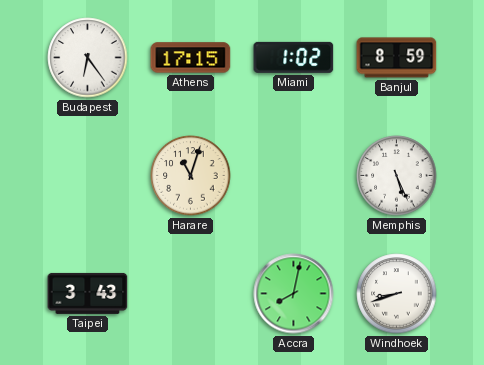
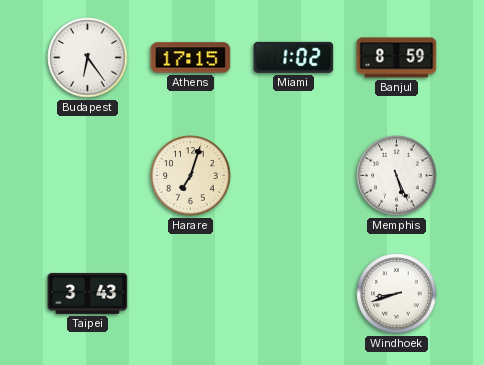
Harare: 11:03 -> 7:03
Accra: 8:02 -> none
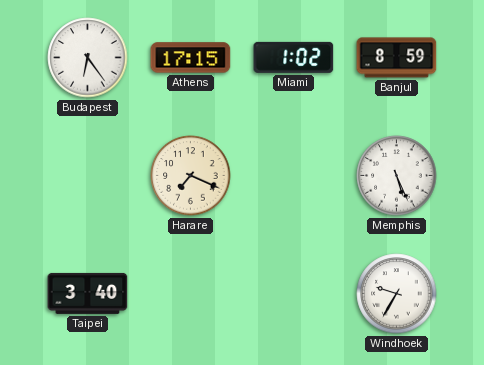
Harare: 7:03 -> 7:19
Taipei: 3:43 -> 3:40
Windhoek: 8:42 -> 9:35
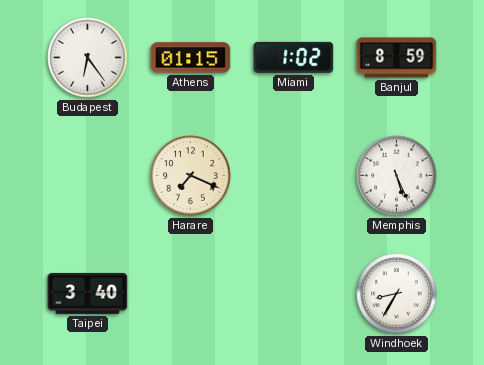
Athens: 17:15 -> 01:15
Windhoek: 9:35 -> 8:35
